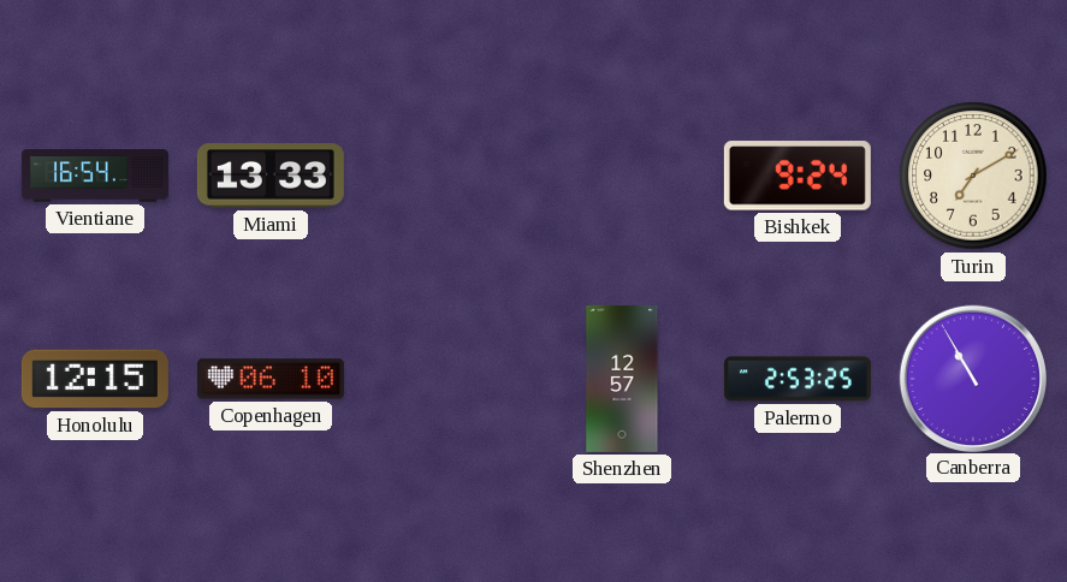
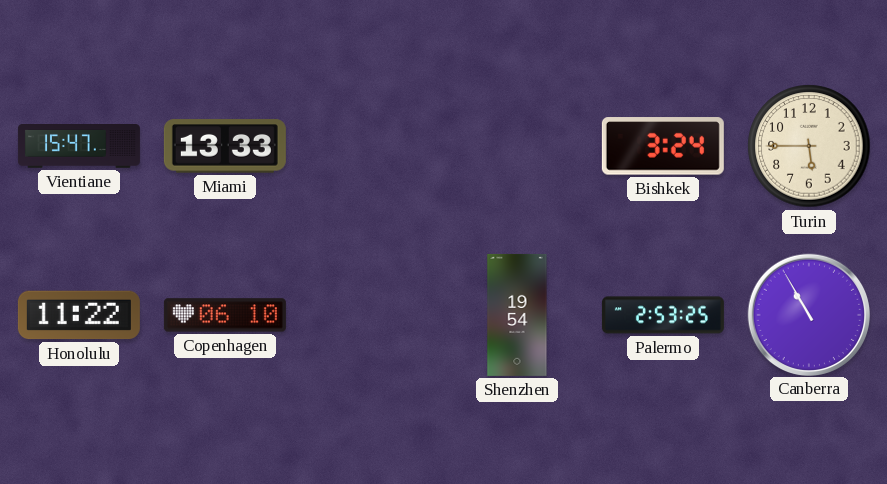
Vientiane: 16:54 -> 15:47
Bishkek: 9:24 -> 3:24
Turin: 7:10 -> 5:45
Honolulu: 12:15 -> 11:22
Shenzhen: 12:57 -> 19:54
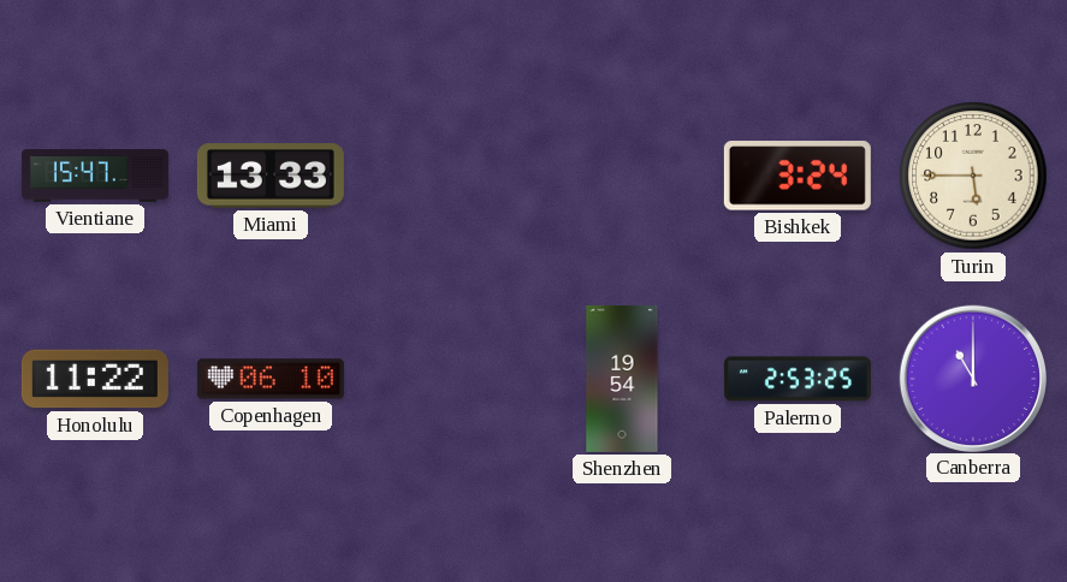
Canberra: 10:55 -> 11:00
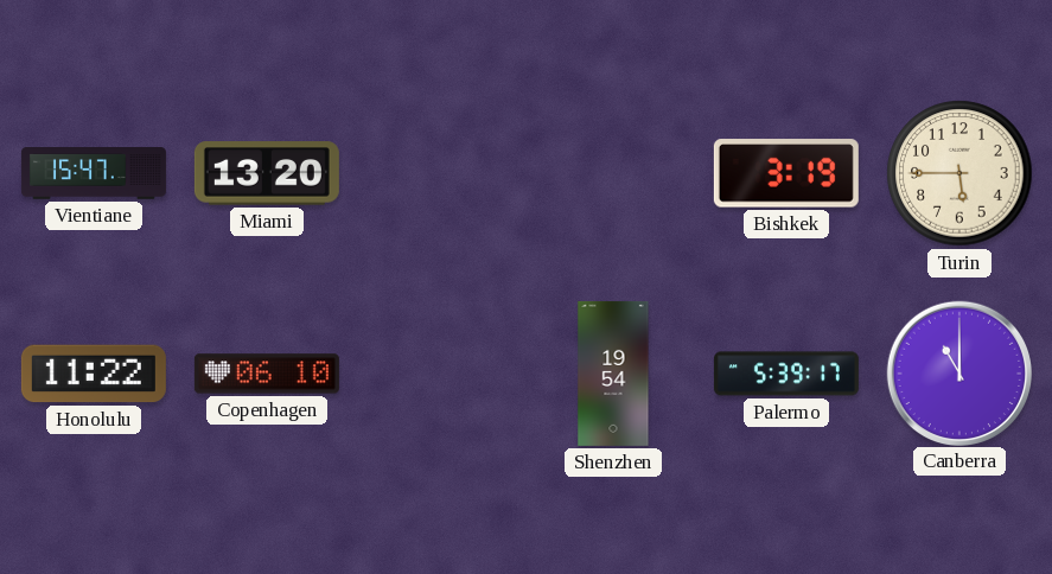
Miami: 13:33 -> 13:20
Bishkek: 3:24 -> 3:19
Palermo: 2:53 -> 5:39
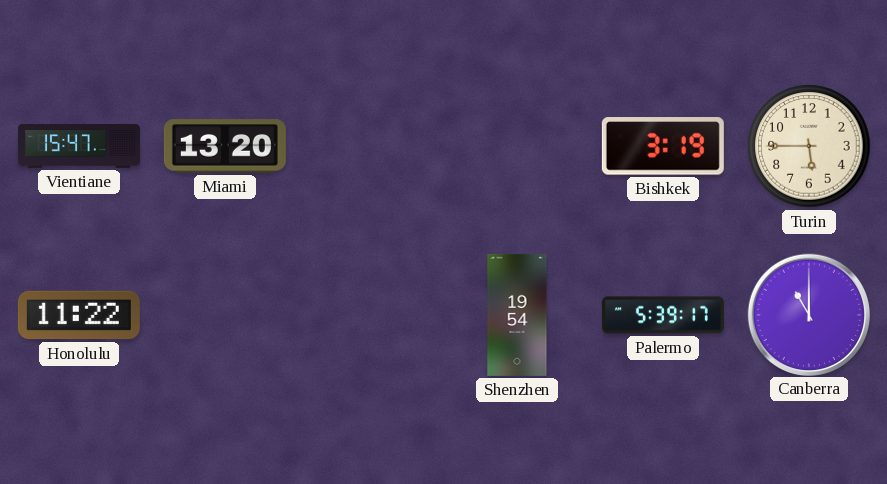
Copenhagen: 06:10 -> none
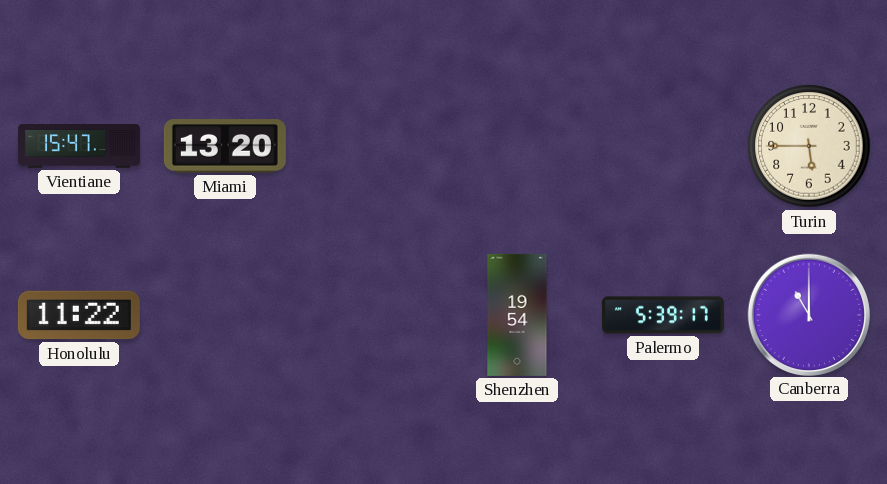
Bishkek: 3:19 -> none
